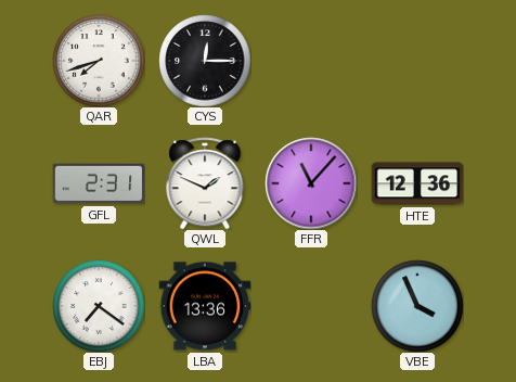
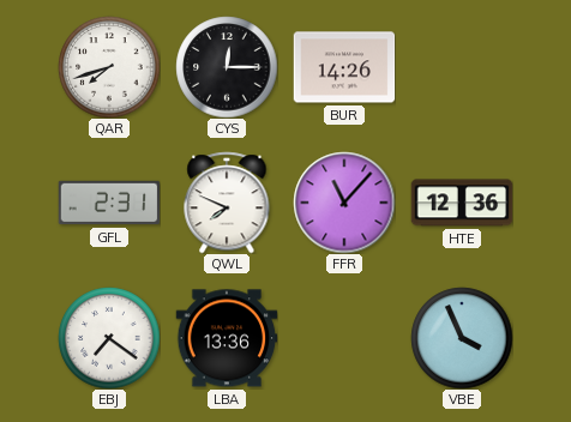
BUR: none -> 14:26
QWL: 1:49 -> 7:49
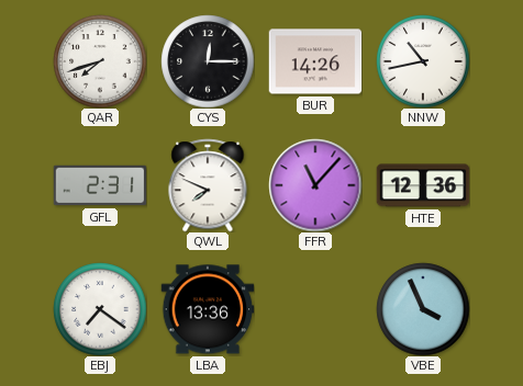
NNW: none -> 10:43
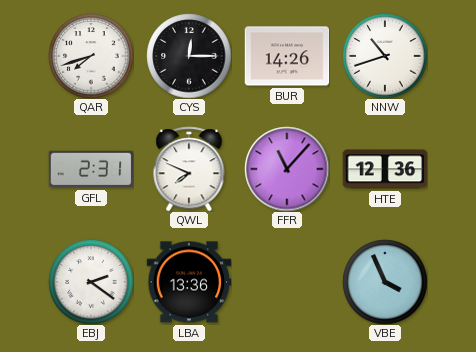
NNW: 10:43 -> 10:42
EBJ: 7:21 -> 2:21
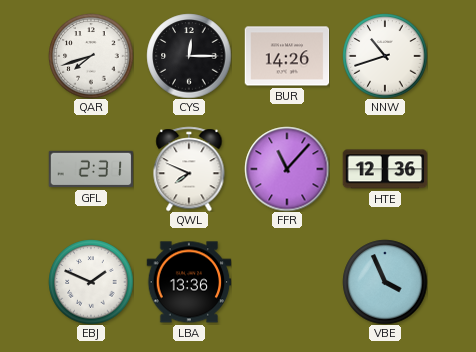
EBJ: 2:21 -> 1:49
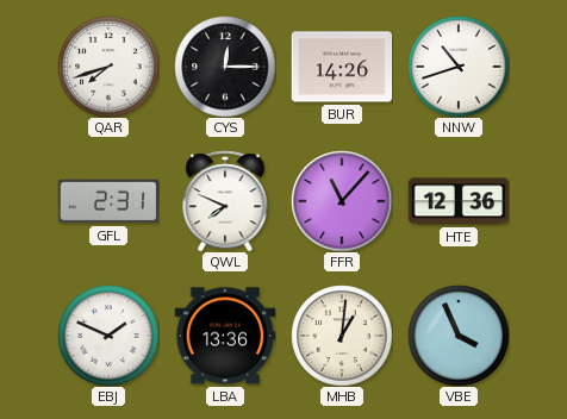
MHB: none -> 1:01
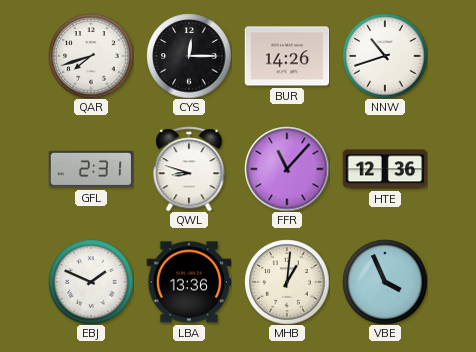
QWL: 7:49 -> 8:48
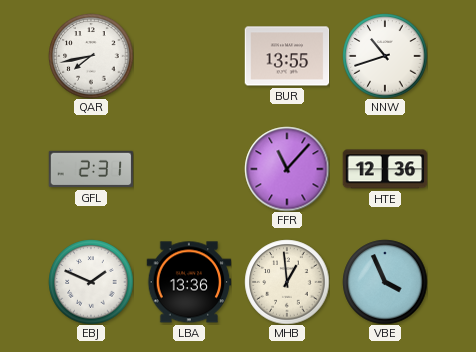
QAR: 7:42 -> 7:43
CYS: 12:15 -> none
BUR: 14:26 -> 13:55
QWL: 8:48 -> none
MHB: 1:01 -> 12:59
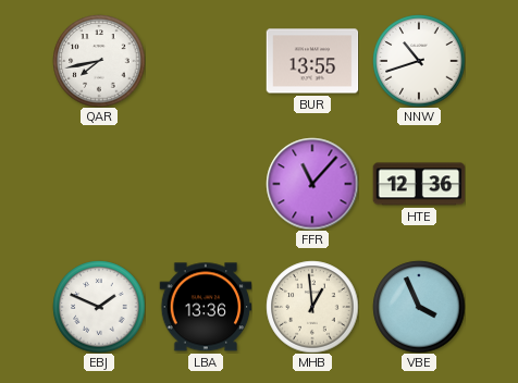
GFL: 2:31 -> none
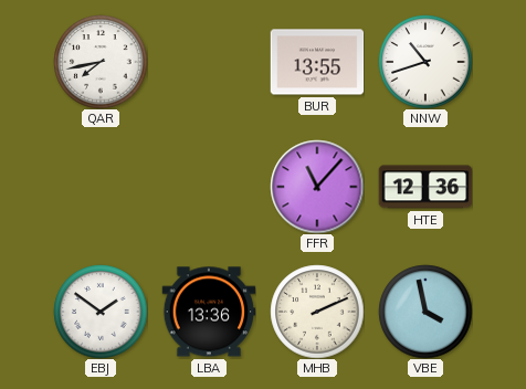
EBJ: 1:49 -> 1:51
MHB: 12:59 -> 2:11
VBE: 3:56 -> 3:58
